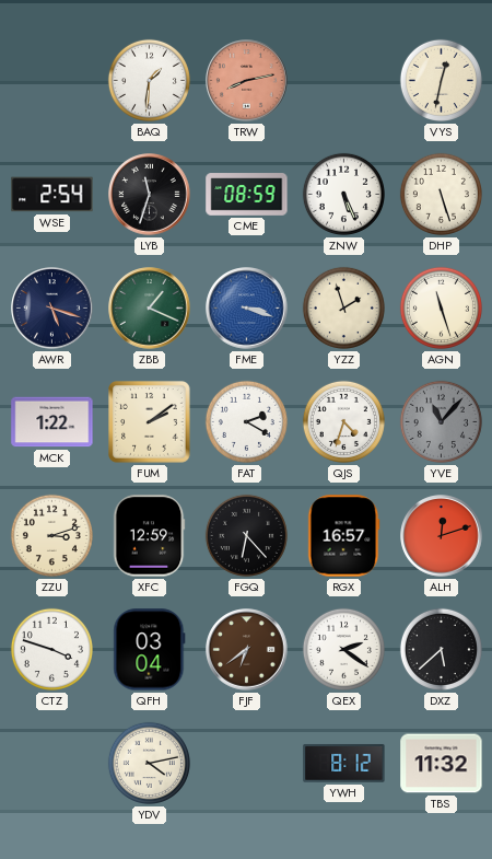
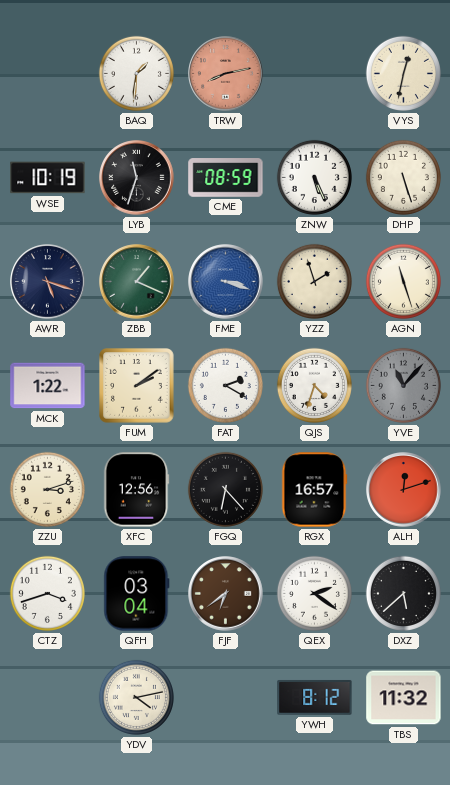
WSE: 2:54 -> 10:19
XFC: 12:59 -> 12:56
CTZ: 3:48 -> 3:42
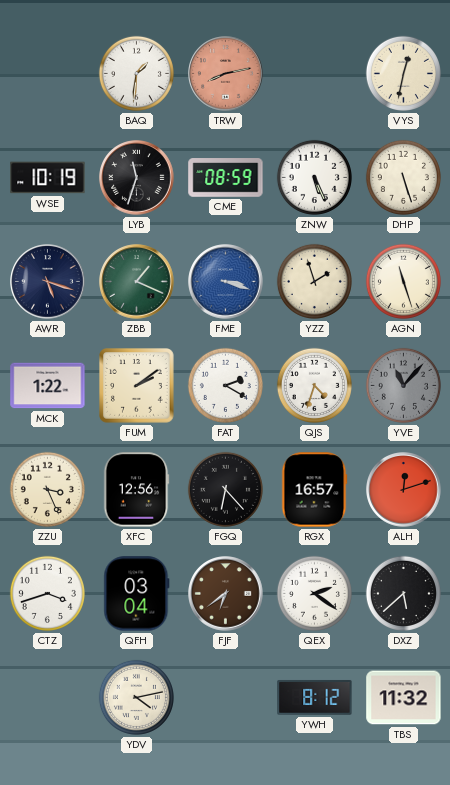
ZZU: 3:12 -> 3:26
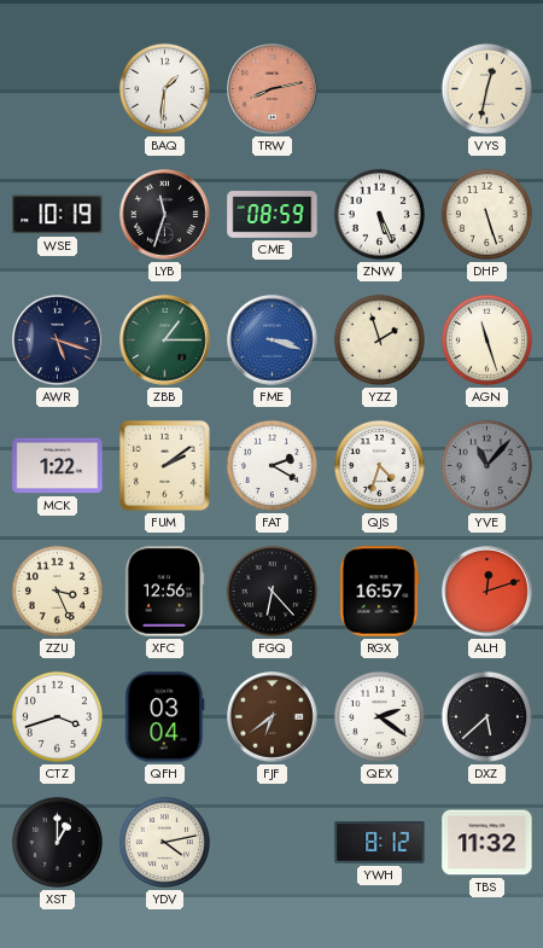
ZBB: 1:19 -> 1:15
XST: none -> 1:00
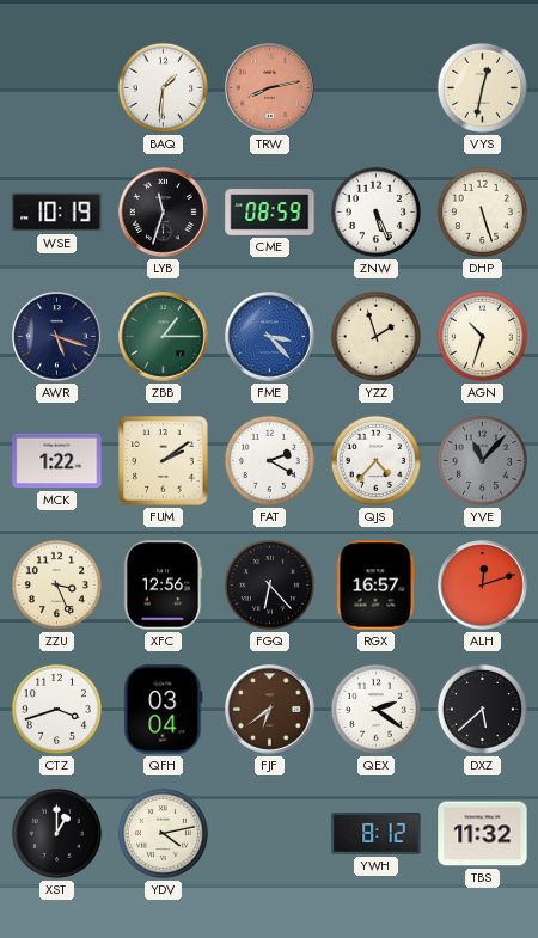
FME: 3:18 -> 3:23
AGN: 11:27 -> 10:33
QJS: 4:33 -> 4:37
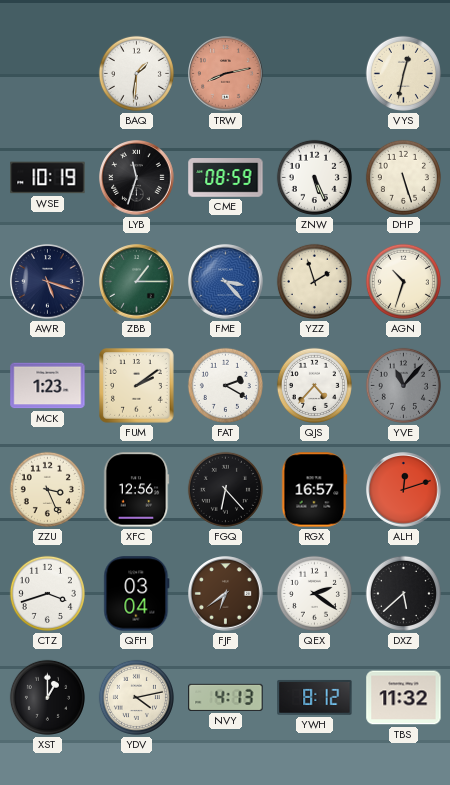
MCK: 1:22 -> 1:23
NVY: none -> 4:13
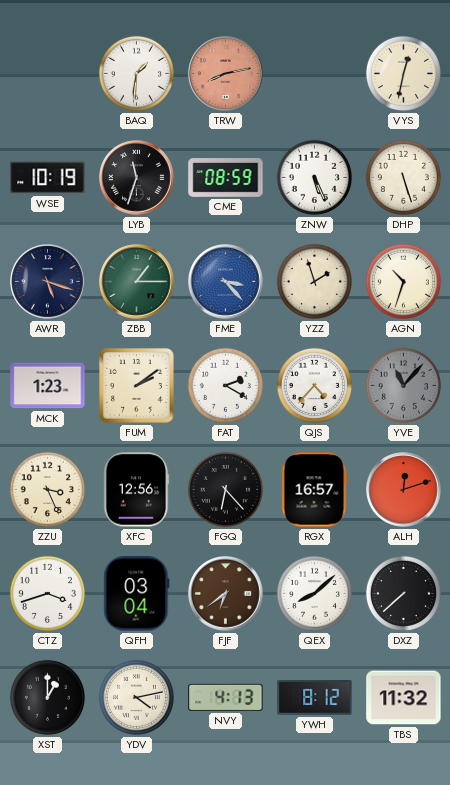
QEX: 2:21 -> 8:08
DXZ: 5:38 -> 7:38
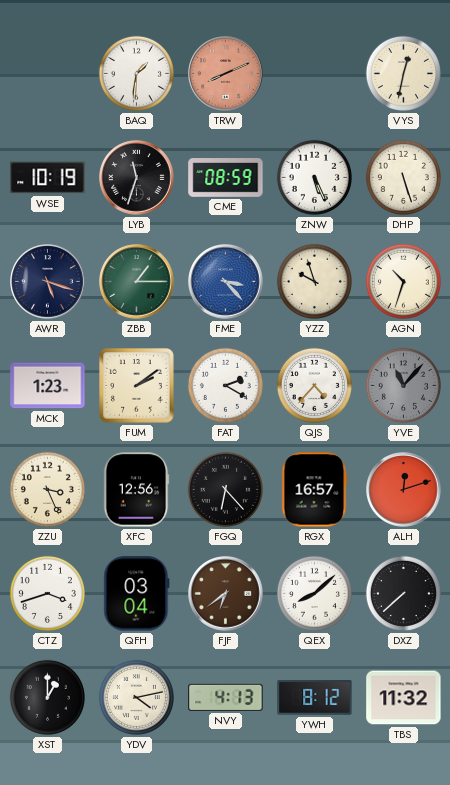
TRW: 8:13 -> 8:11
YZZ: 1:57 -> 9:57
